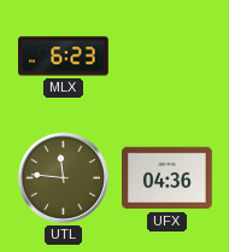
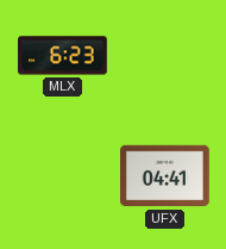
UTL: 11:46 -> none
UFX: 04:36 -> 04:41
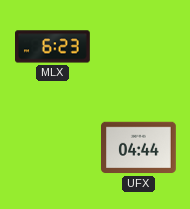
UFX: 04:41 -> 04:44
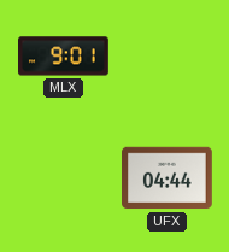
MLX: 6:23 -> 9:01
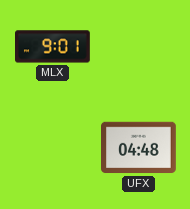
UFX: 04:44 -> 04:48
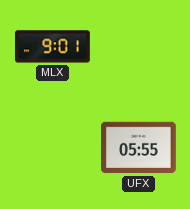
UFX: 04:48 -> 05:55
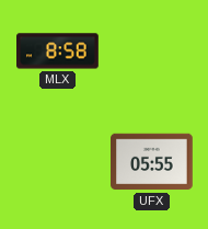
MLX: 9:01 -> 8:58
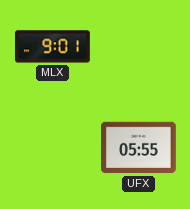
MLX: 8:58 -> 9:01
